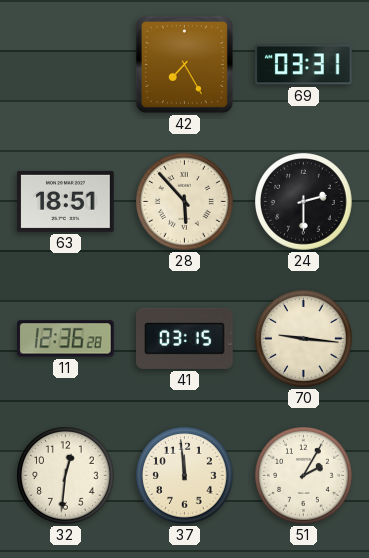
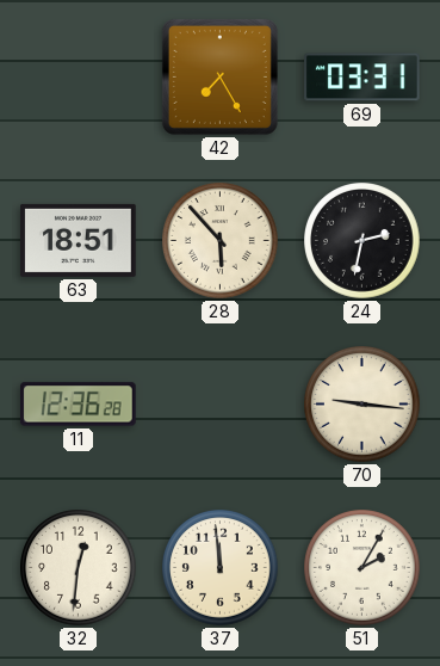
24: 2:30 -> 2:32
41: 03:15 -> none
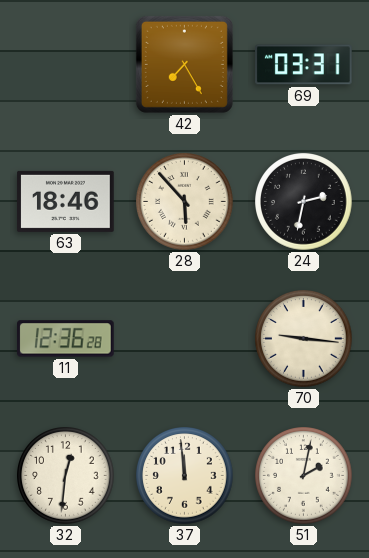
63: 18:51 -> 18:46
51: 2:05 -> 2:02
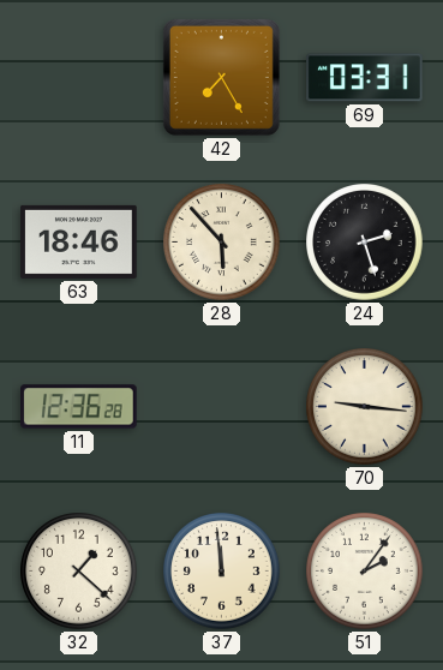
24: 2:32 -> 2:27
32: 12:31 -> 1:22
51: 2:02 -> 2:06
